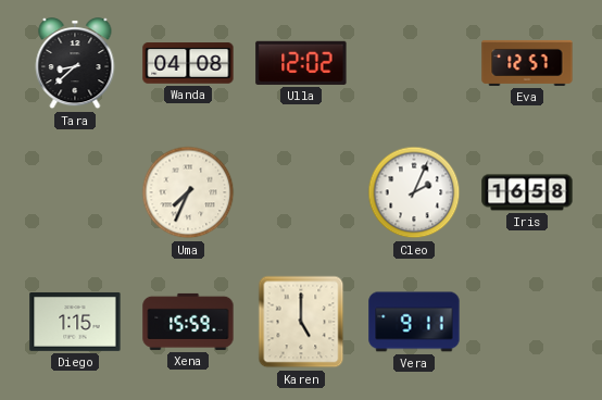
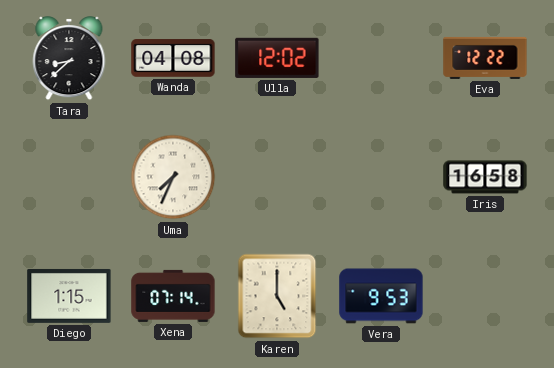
Eva: 12:57 -> 12:22
Cleo: 2:04 -> none
Xena: 15:59 -> 07:14
Vera: 9:11 -> 9:53
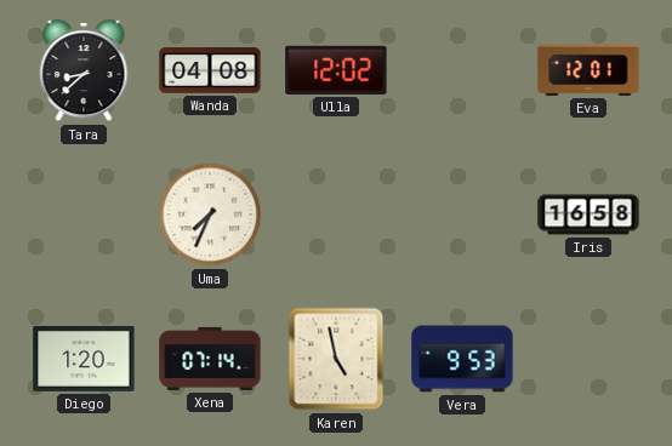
Eva: 12:22 -> 12:01
Diego: 1:15 -> 1:20
Karen: 5:00 -> 4:58
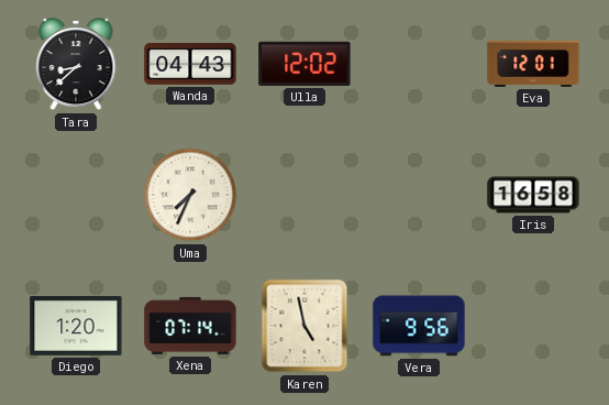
Wanda: 04:08 -> 04:43
Vera: 9:53 -> 9:56
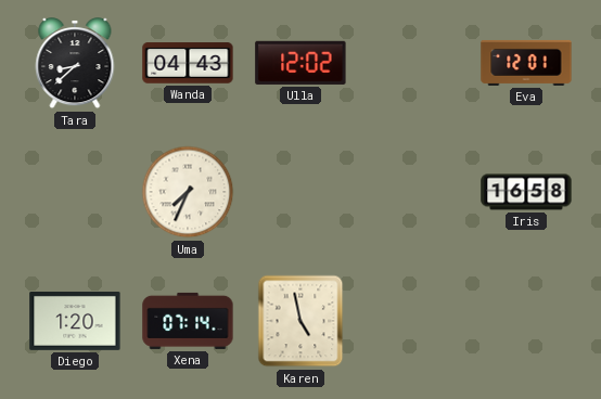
Vera: 9:56 -> none
